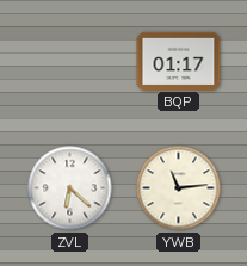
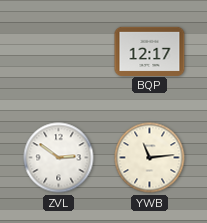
BQP: 01:17 -> 12:17
ZVL: 6:22 -> 2:51
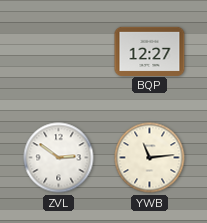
BQP: 12:17 -> 12:27
